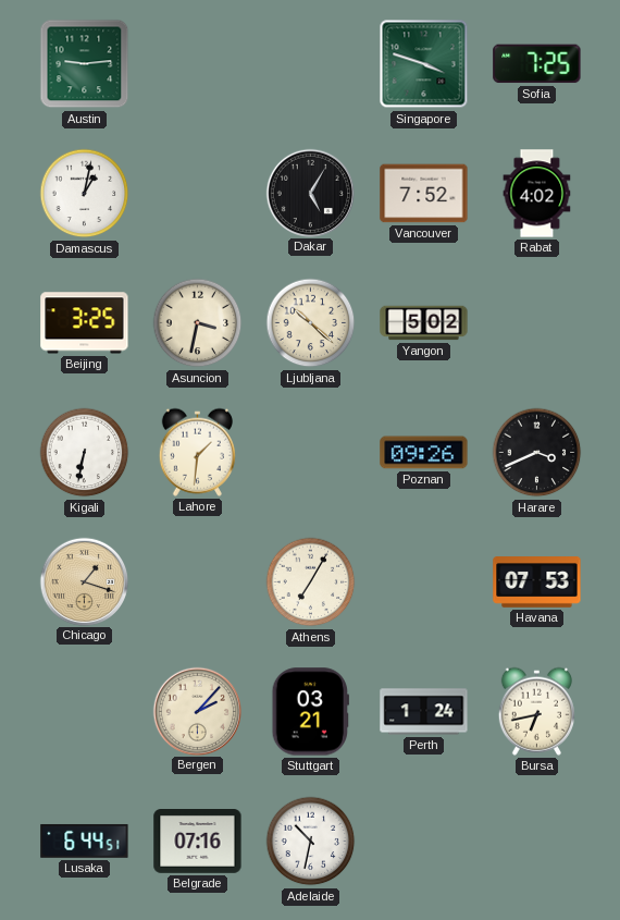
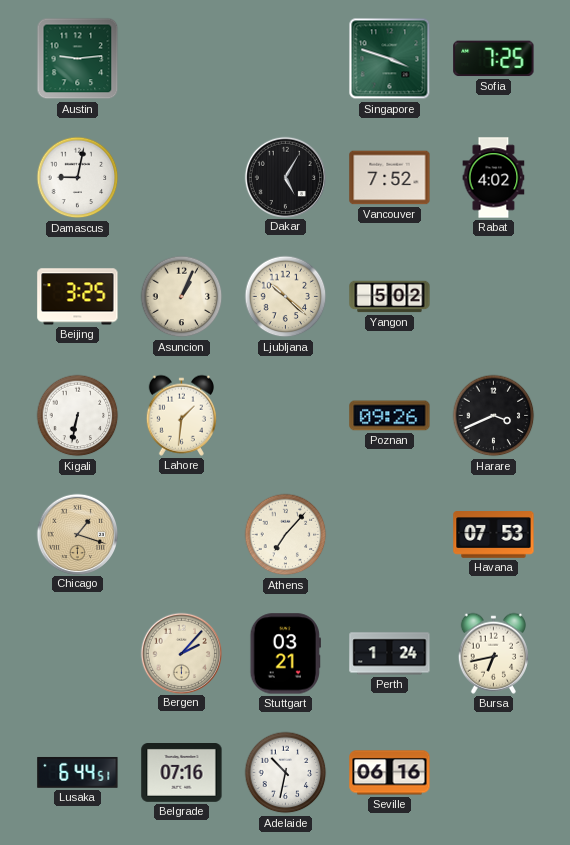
Damascus: 1:02 -> 9:02
Asuncion: 3:32 -> 1:04
Athens: 7:05 -> 7:07
Seville: none -> 06:16
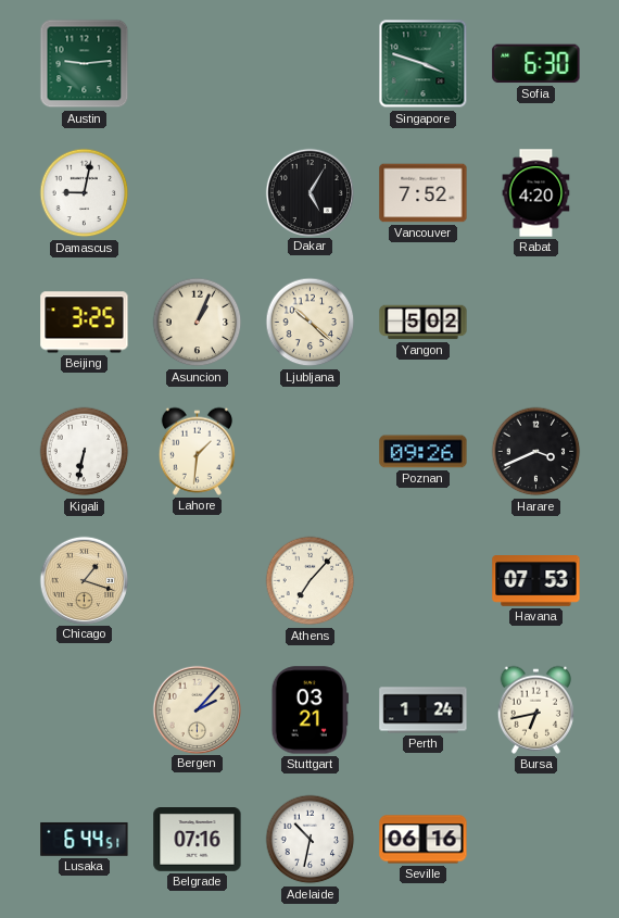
Sofia: 7:25 -> 6:30
Rabat: 4:02 -> 4:20
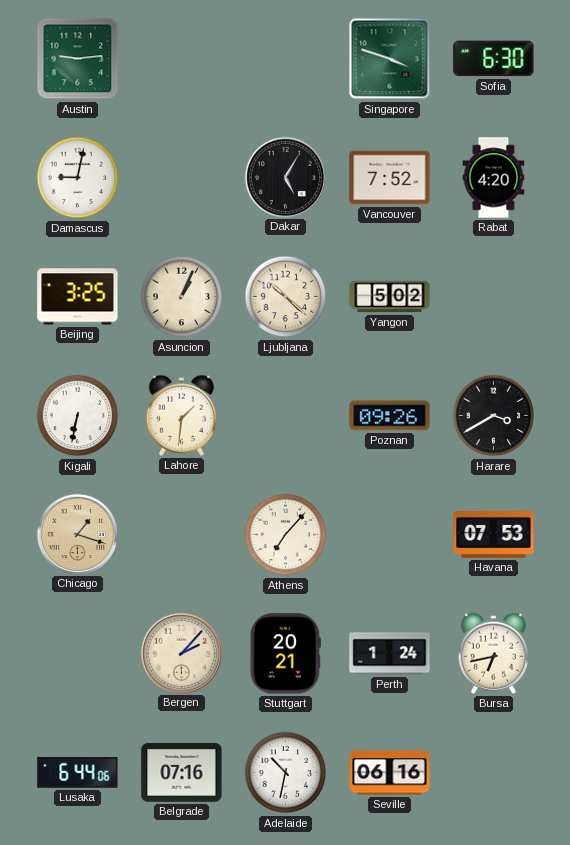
Harare: 3:41 -> 3:40
Stuttgart: 03:21 -> 20:21
Lusaka: 6:44:51 -> 6:44:06
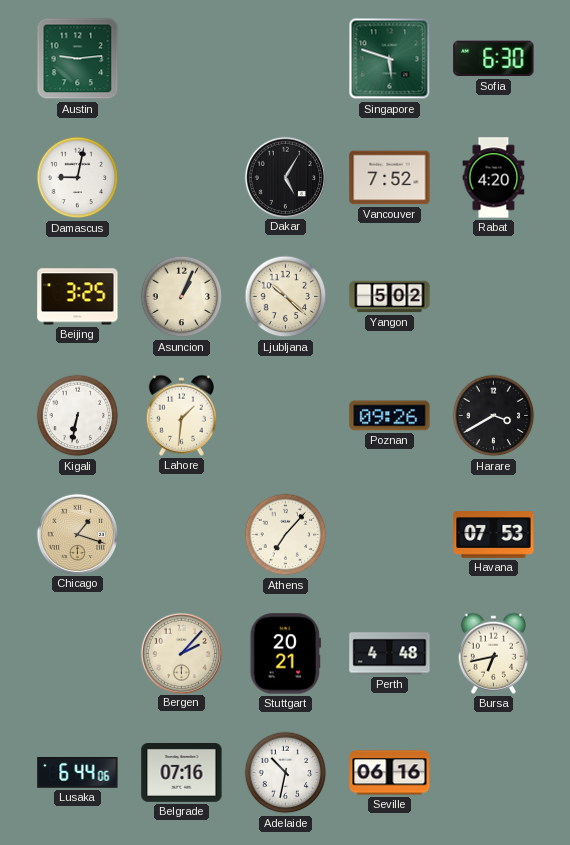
Singapore: 3:48 -> 5:48
Perth: 1:24 -> 4:48
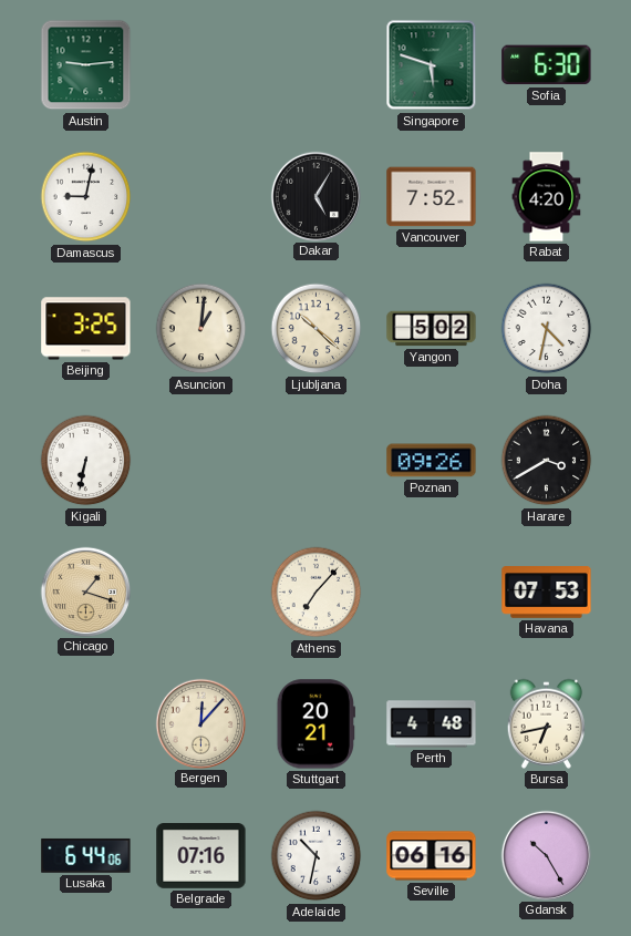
Asuncion: 1:04 -> 1:01
Doha: none -> 4:32
Lahore: 1:31 -> none
Bergen: 2:07 -> 12:07
Gdansk: none -> 10:25
